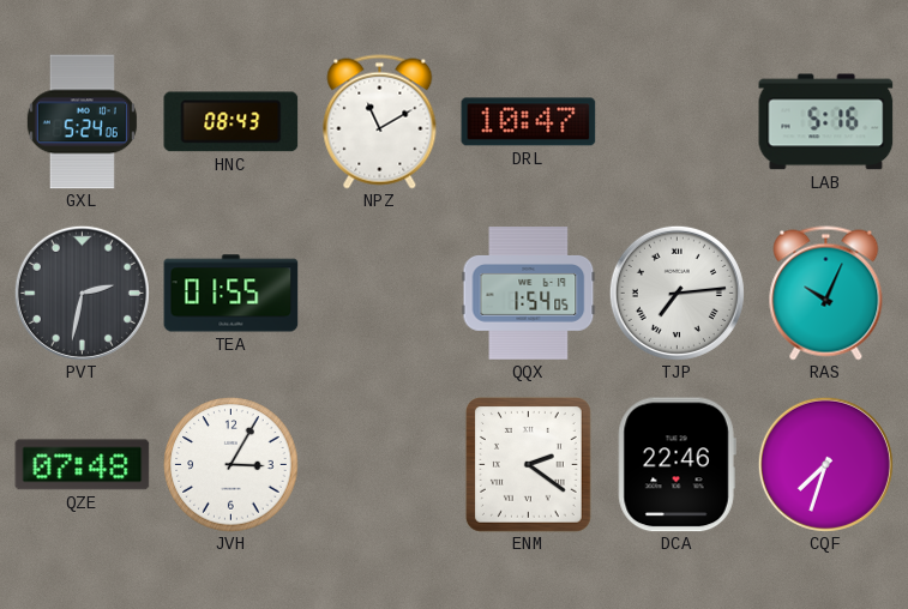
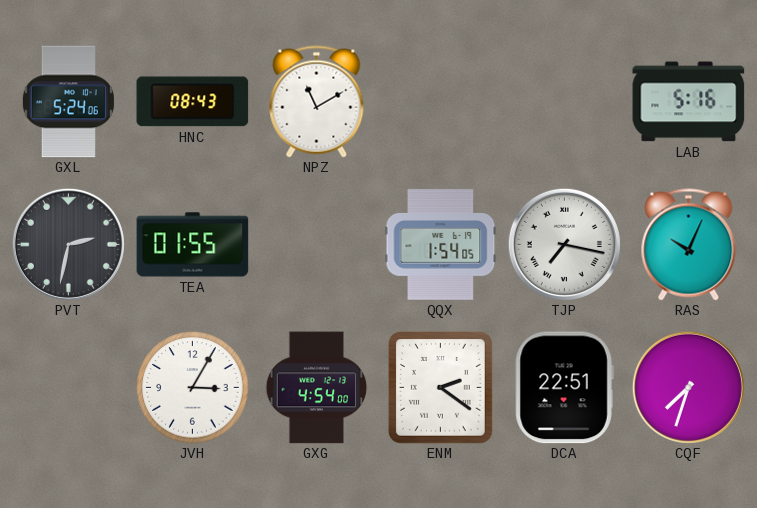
DRL: 10:47 -> none
TJP: 7:14 -> 7:17
QZE: 07:48 -> none
GXG: none -> 4:54
DCA: 22:46 -> 22:51
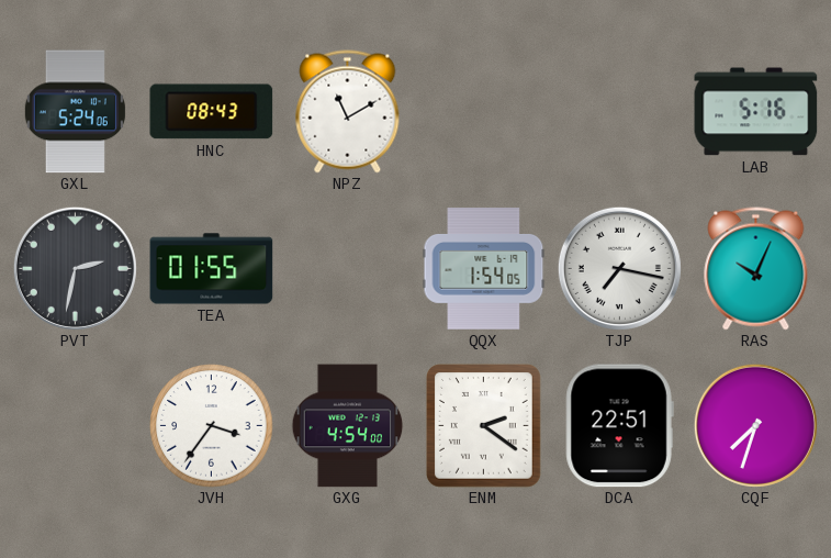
JVH: 3:05 -> 3:36
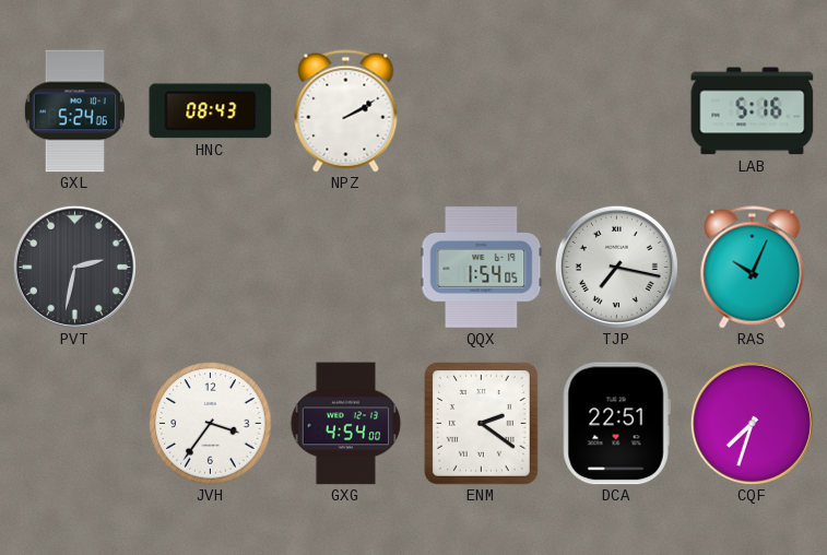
NPZ: 11:10 -> 2:10
TEA: 01:55 -> none
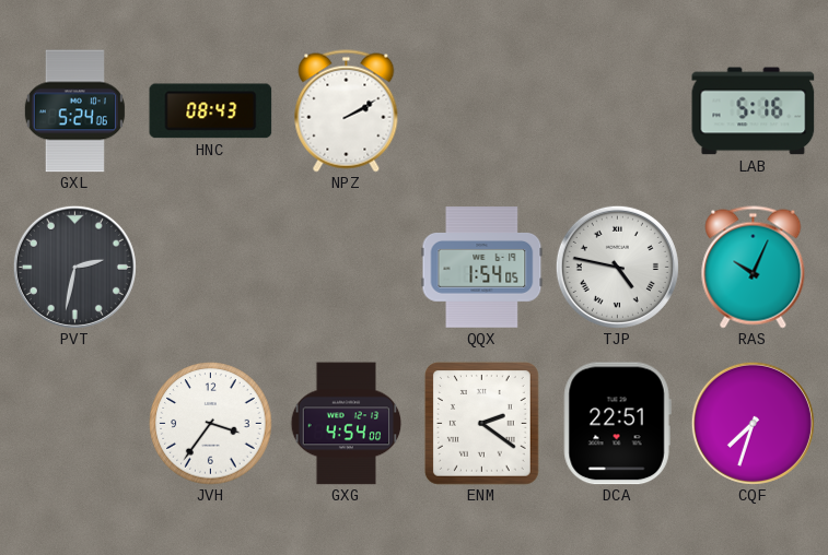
TJP: 7:17 -> 4:47
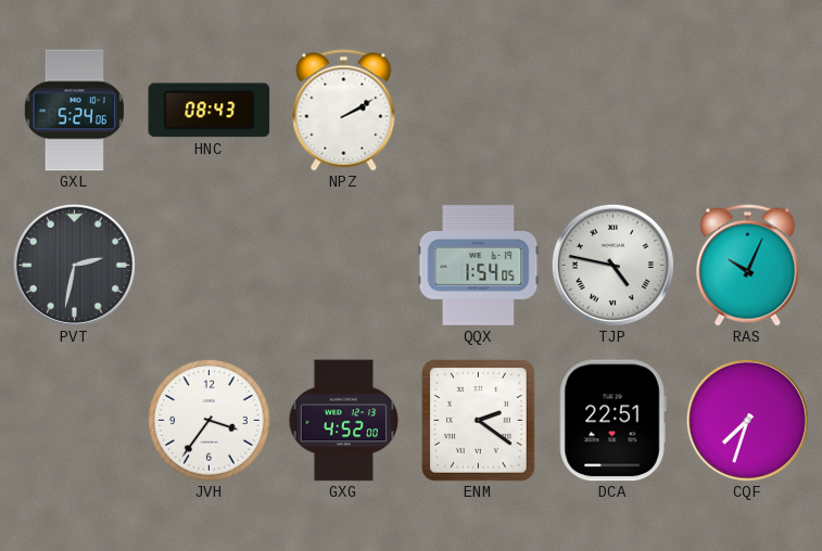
LAB: 5:16 -> none
GXG: 4:54 -> 4:52
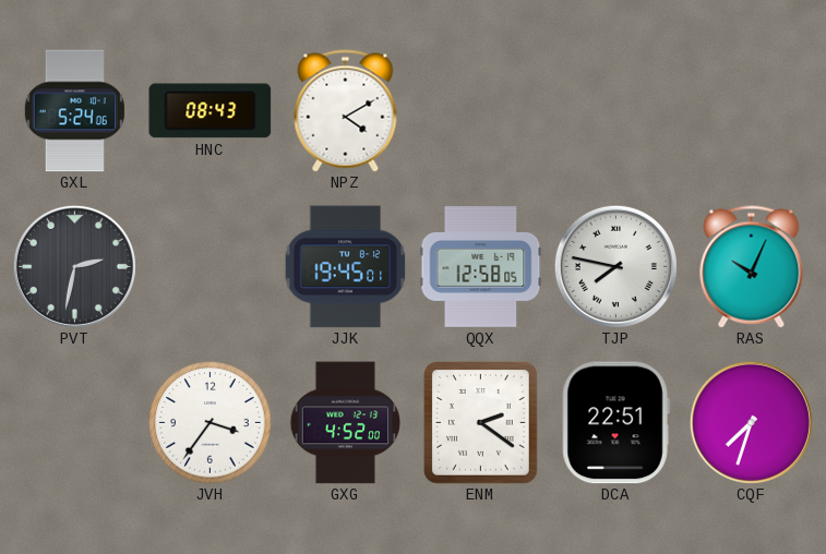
NPZ: 2:10 -> 4:10
JJK: none -> 19:45
QQX: 1:54 -> 12:58
TJP: 4:47 -> 7:47
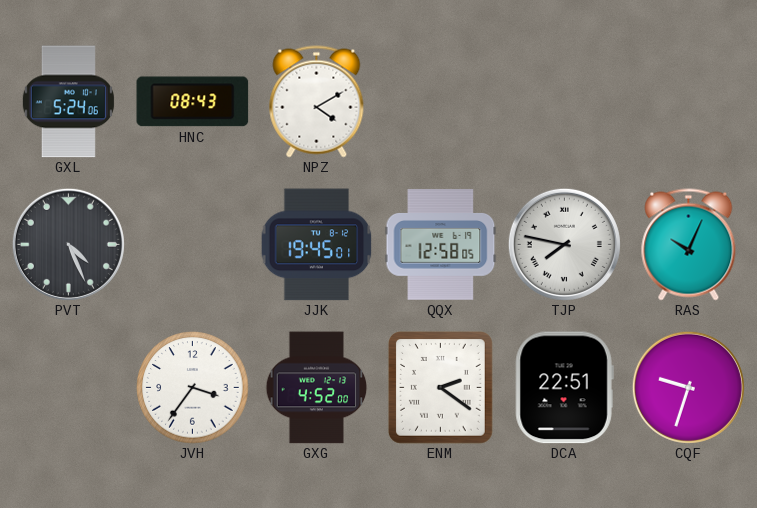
PVT: 2:32 -> 4:26
CQF: 7:33 -> 9:33
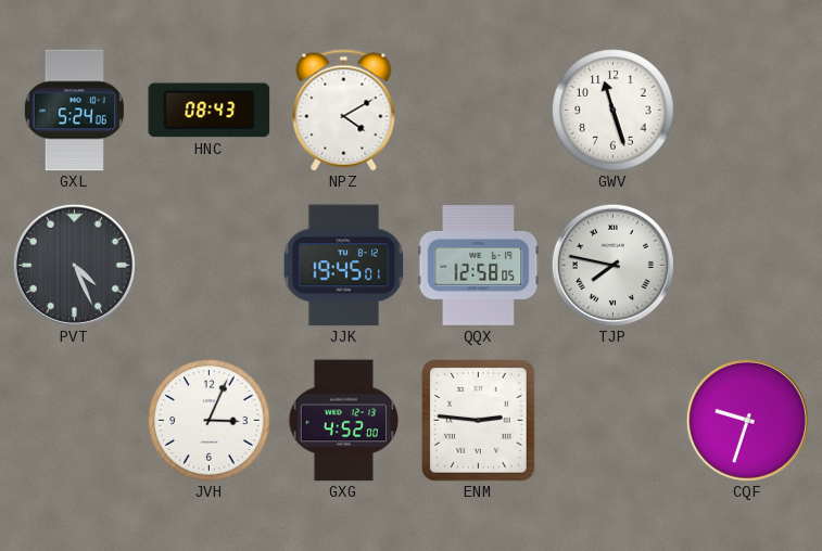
GWV: none -> 11:27
RAS: 10:04 -> none
JVH: 3:36 -> 3:04
ENM: 2:21 -> 2:46
DCA: 22:51 -> none
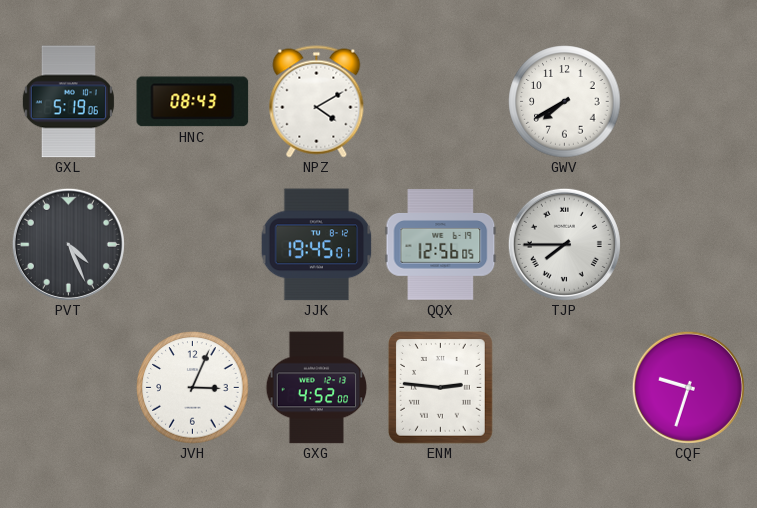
GXL: 5:24 -> 5:19
GWV: 11:27 -> 7:40
QQX: 12:58 -> 12:56
TJP: 7:47 -> 7:45
